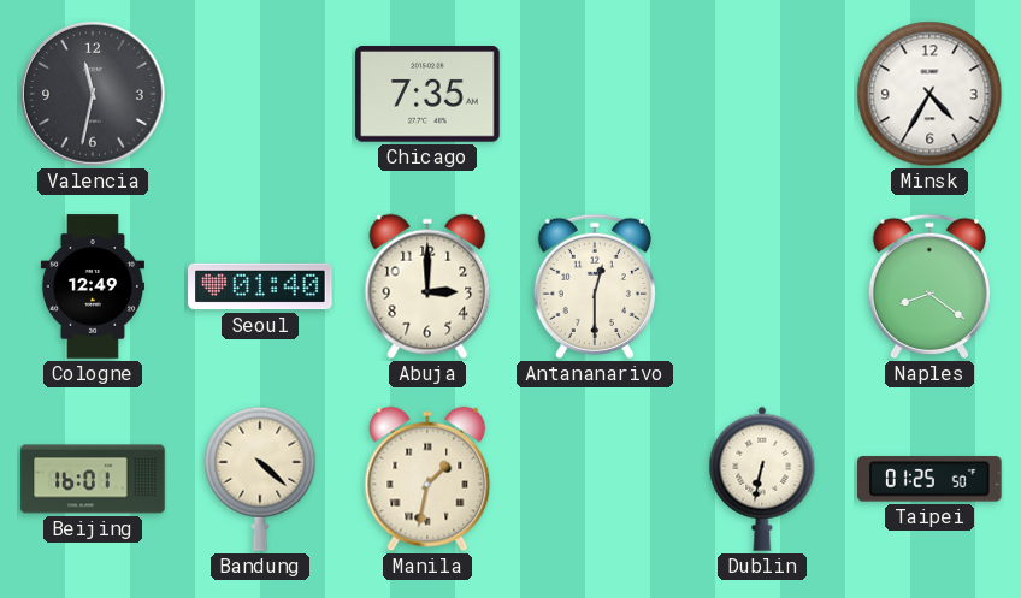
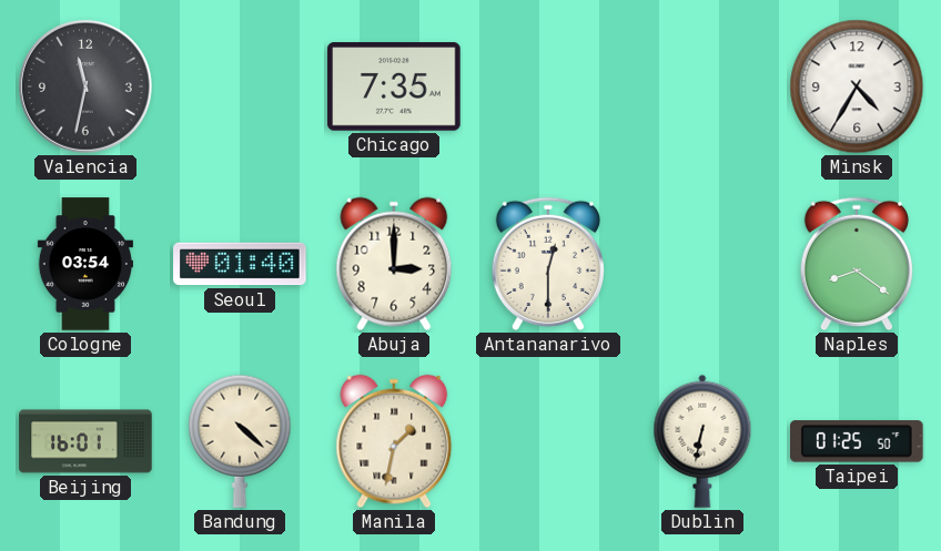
Cologne: 12:49 -> 03:54
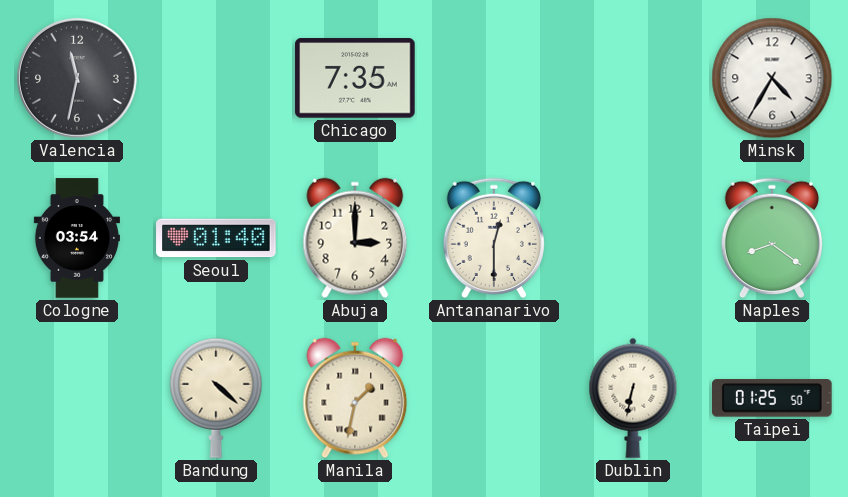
Beijing: 16:01 -> none
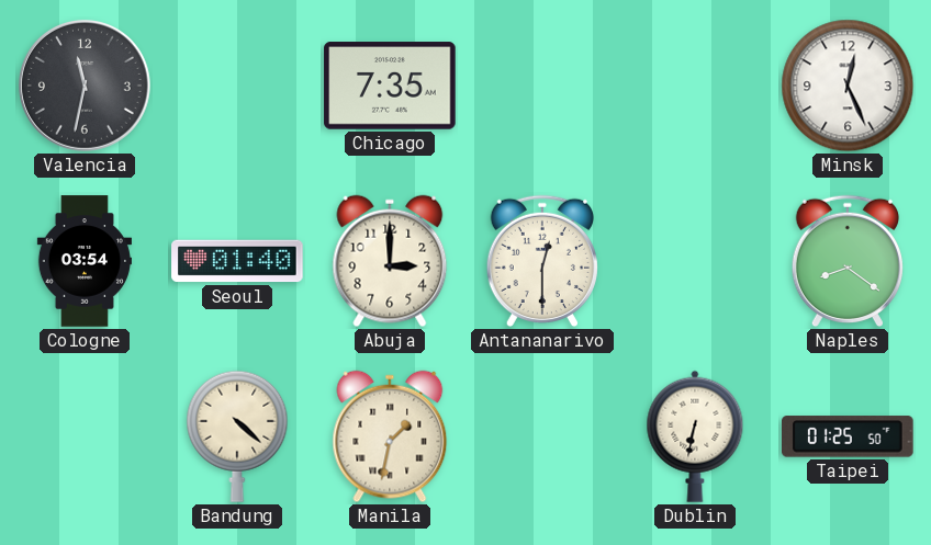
Minsk: 4:35 -> 12:26
